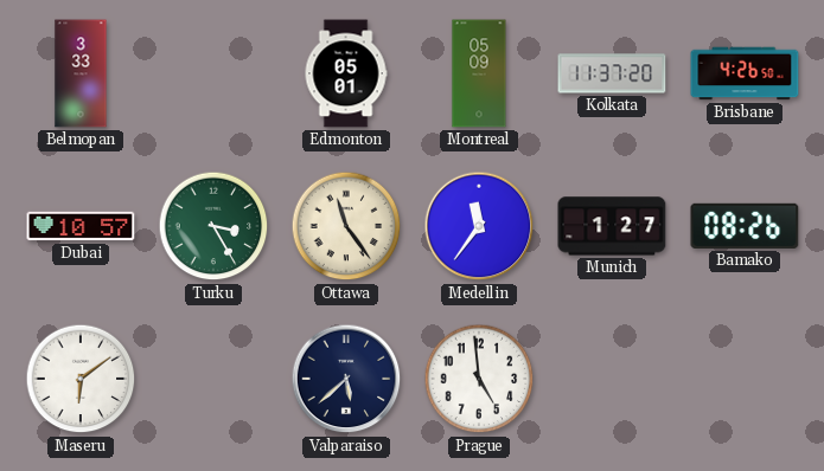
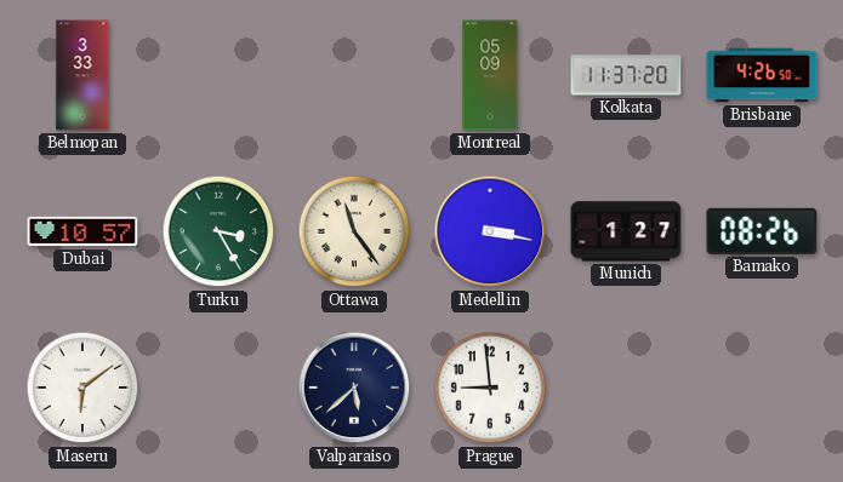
Edmonton: 05:01 -> none
Medellin: 11:36 -> 3:17
Prague: 4:59 -> 8:59
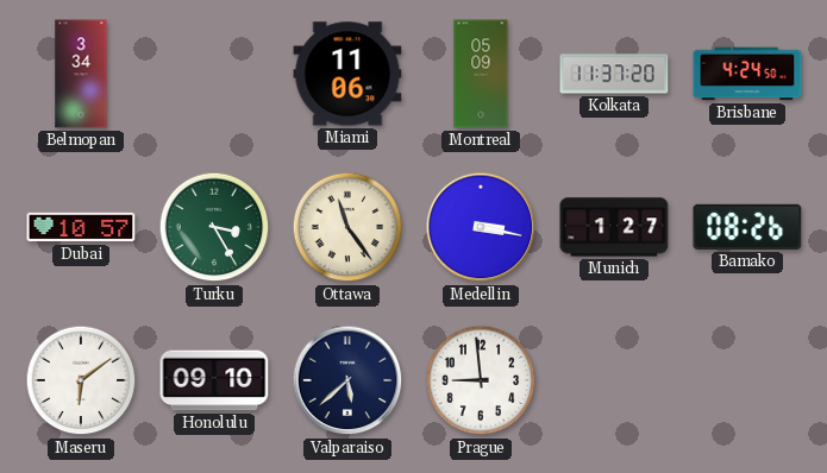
Belmopan: 3:33 -> 3:34
Miami: none -> 11:06
Brisbane: 4:26 -> 4:24
Honolulu: none -> 09:10
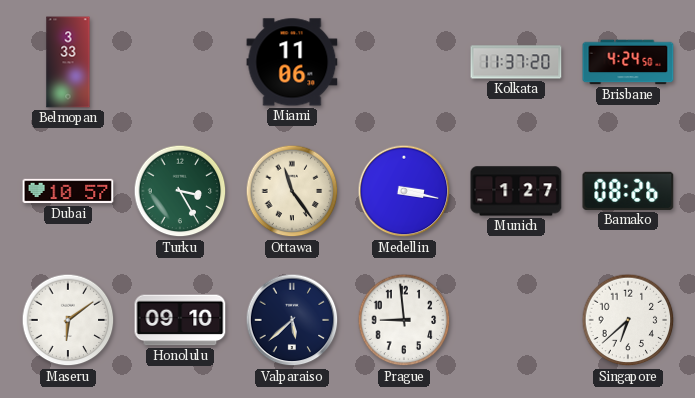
Belmopan: 3:34 -> 3:33
Montreal: 05:09 -> none
Singapore: none -> 6:38
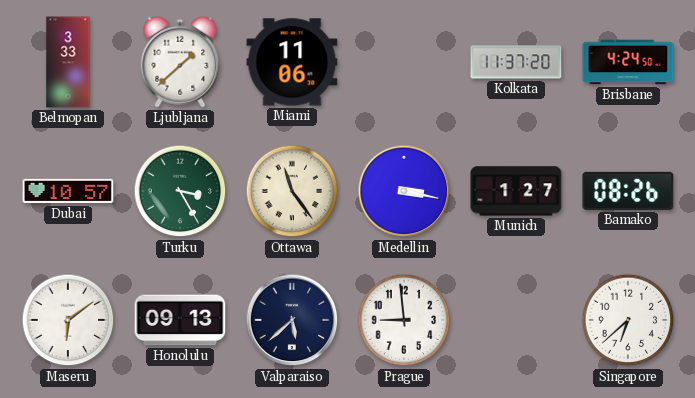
Ljubljana: none -> 1:38
Honolulu: 09:10 -> 09:13
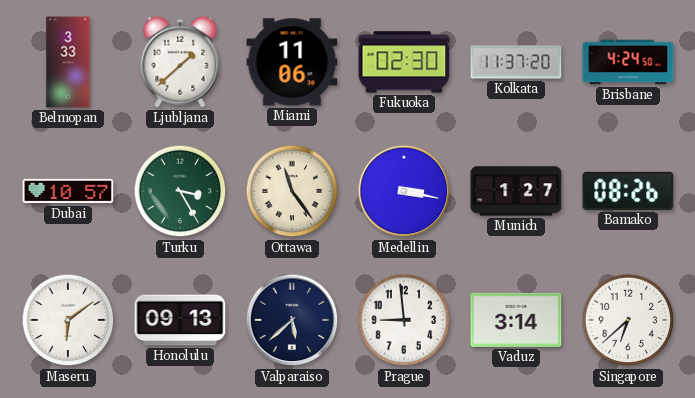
Fukuoka: none -> 02:30
Vaduz: none -> 3:14
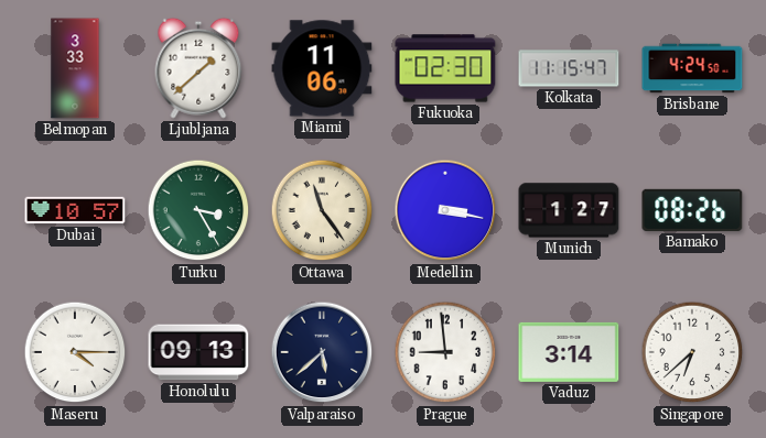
Kolkata: 11:37 -> 11:15
Maseru: 6:09 -> 4:15
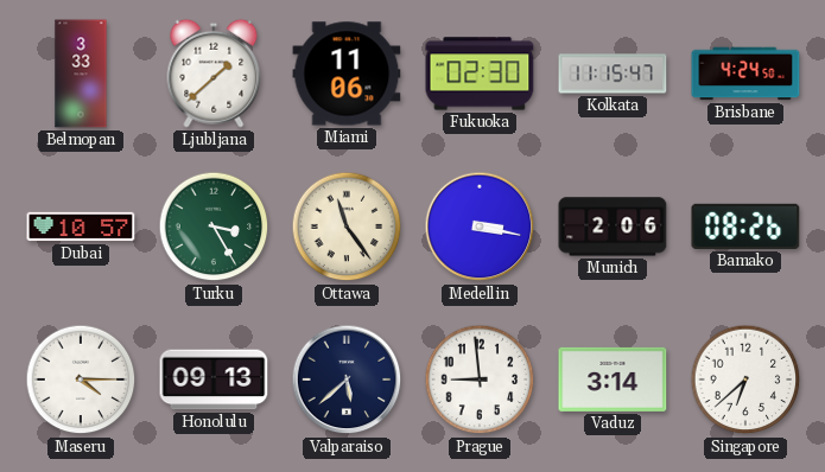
Munich: 1:27 -> 2:06
